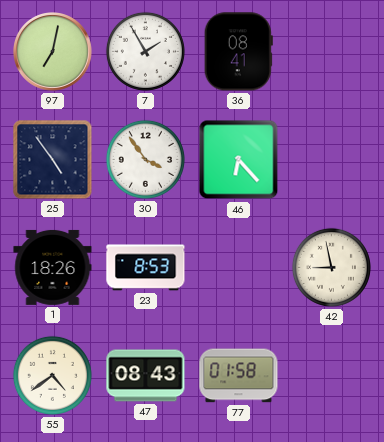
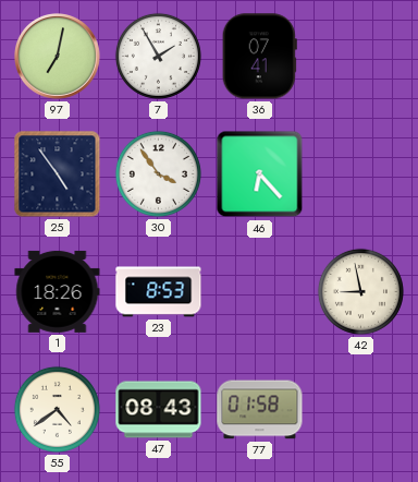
36: 08:41 -> 07:41
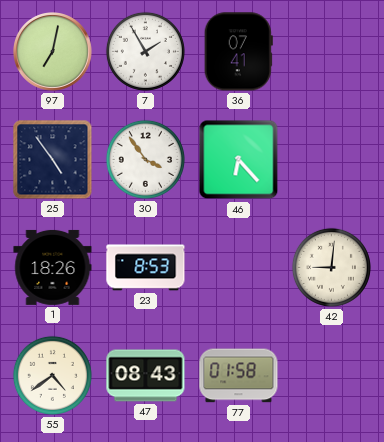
42: 8:58 -> 9:01
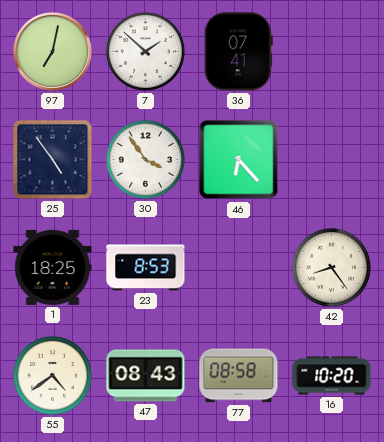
7: 1:55 -> 1:52
1: 18:26 -> 18:25
42: 9:01 -> 8:24
77: 01:58 -> 08:58
16: none -> 10:20
